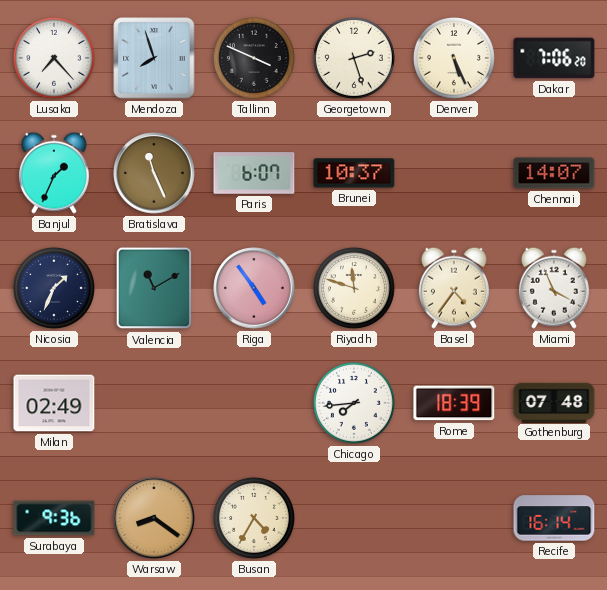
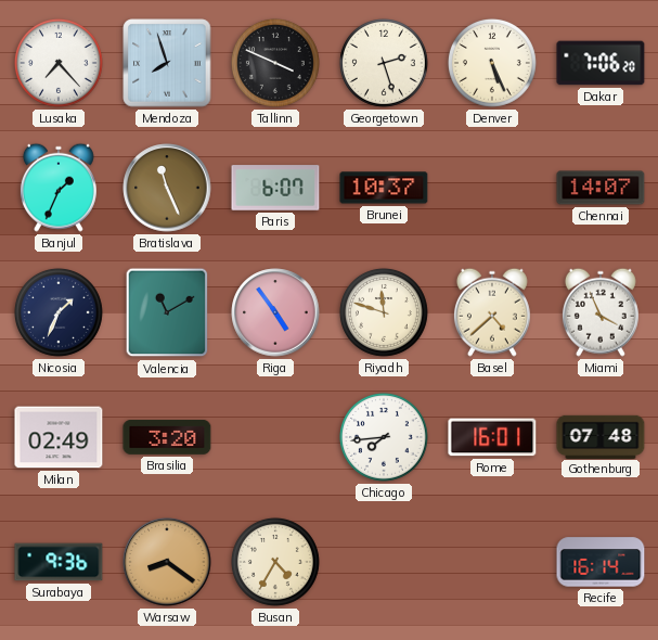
Basel: 4:36 -> 4:38
Brasilia: none -> 3:20
Rome: 18:39 -> 16:01
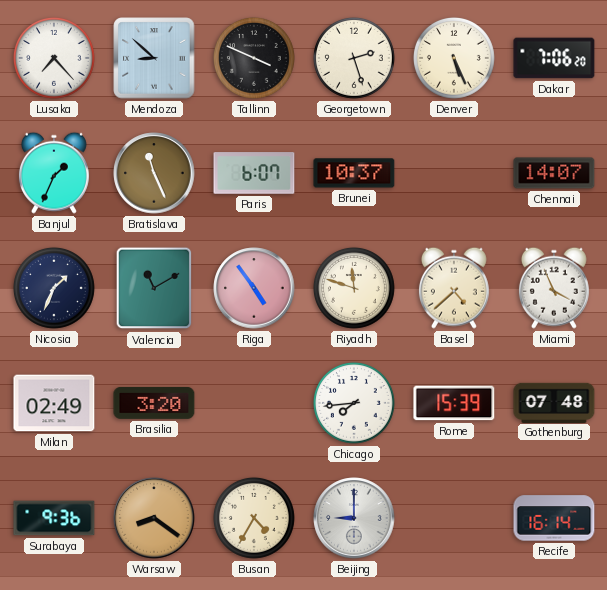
Mendoza: 7:57 -> 8:52
Rome: 16:01 -> 15:39
Beijing: none -> 9:00
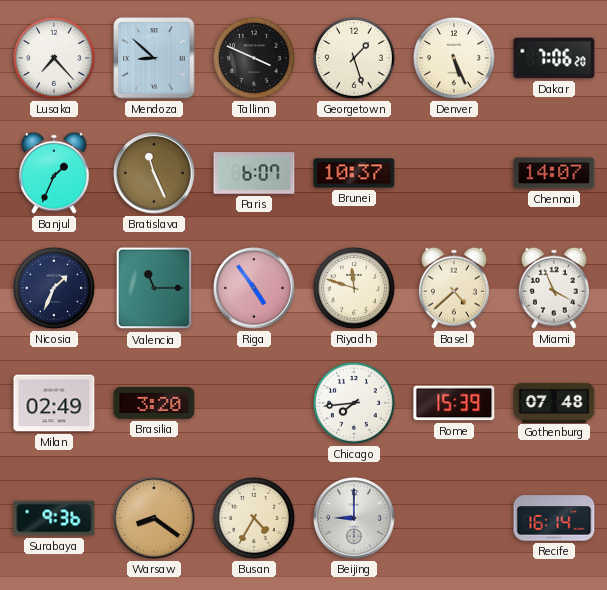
Georgetown: 2:27 -> 1:27
Valencia: 11:10 -> 11:15
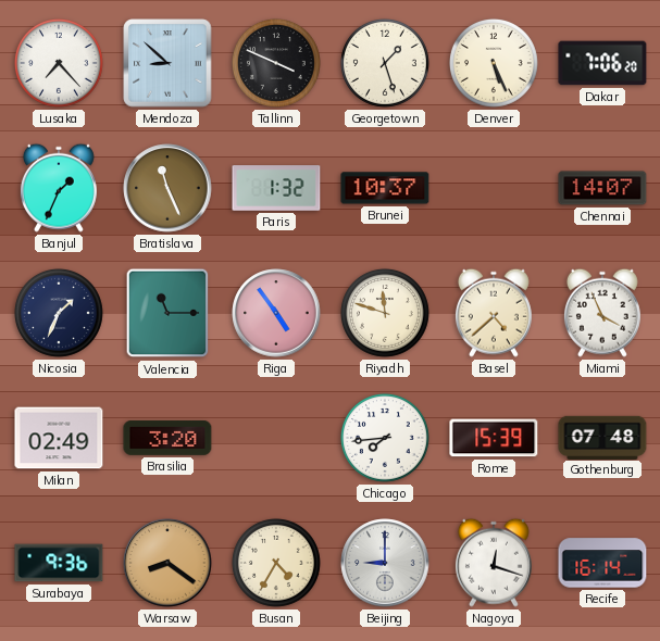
Paris: 6:07 -> 1:32
Nagoya: none -> 12:18
